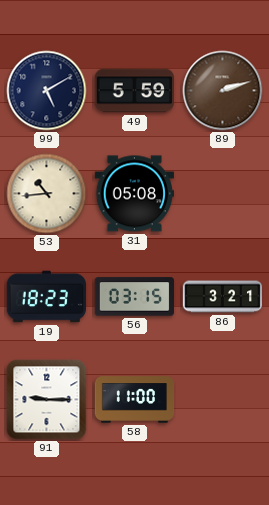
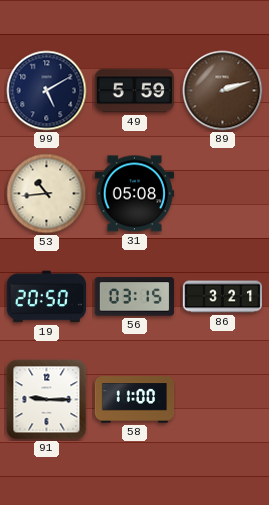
19: 18:23 -> 20:50
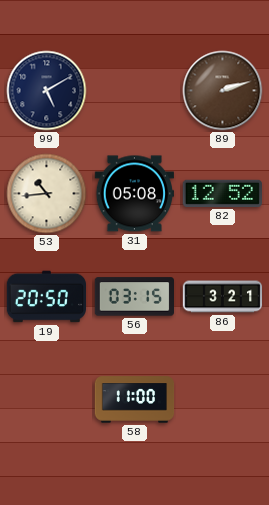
49: 5:59 -> none
82: none -> 12:52
91: 9:15 -> none
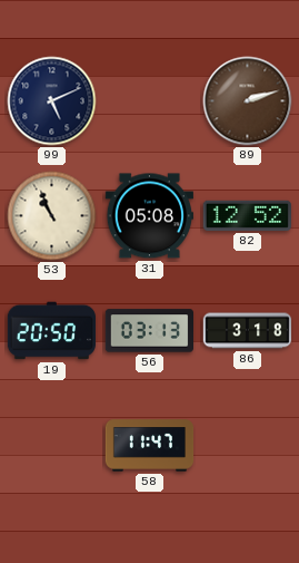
99: 5:10 -> 5:11
53: 10:44 -> 10:56
56: 03:15 -> 03:13
86: 3:21 -> 3:18
58: 11:00 -> 11:47
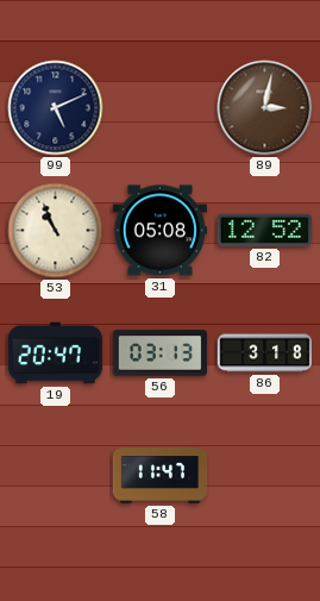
89: 2:12 -> 3:02
19: 20:50 -> 20:47
